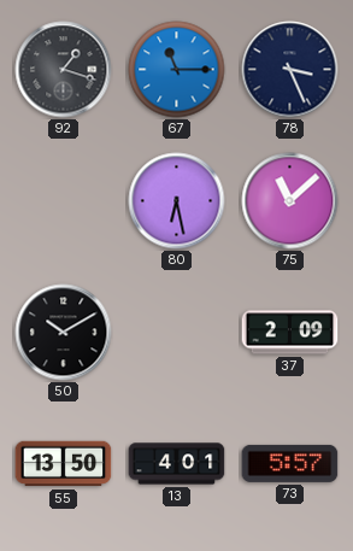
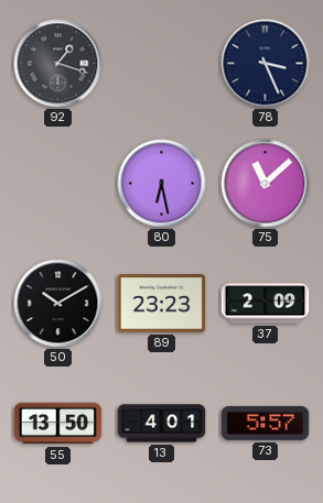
67: 11:15 -> none
89: none -> 23:23
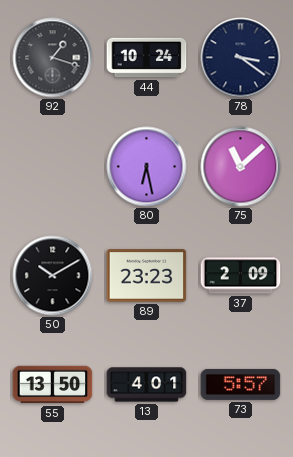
44: none -> 10:24
78: 3:26 -> 3:21
